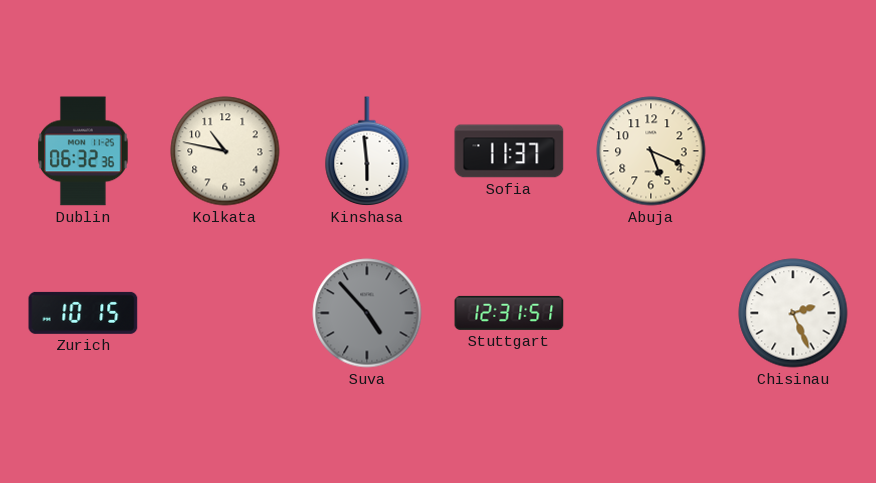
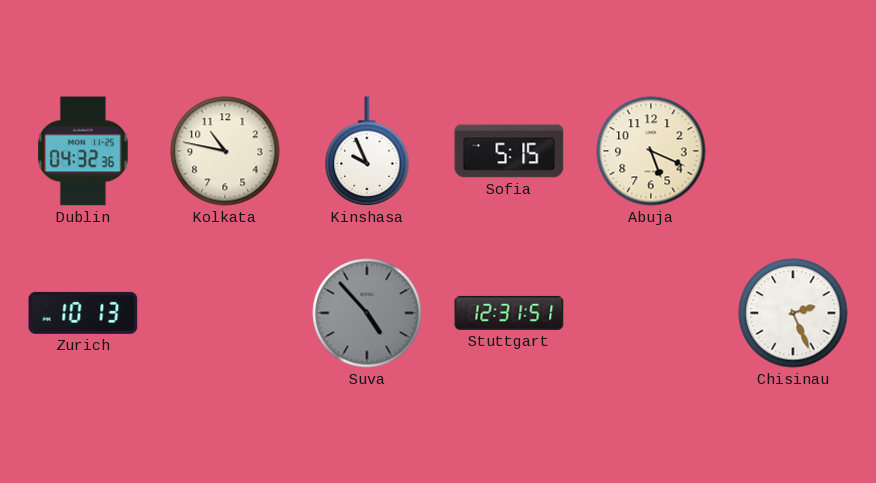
Dublin: 06:32 -> 04:32
Kinshasa: 5:59 -> 9:56
Sofia: 11:37 -> 5:15
Zurich: 10:15 -> 10:13
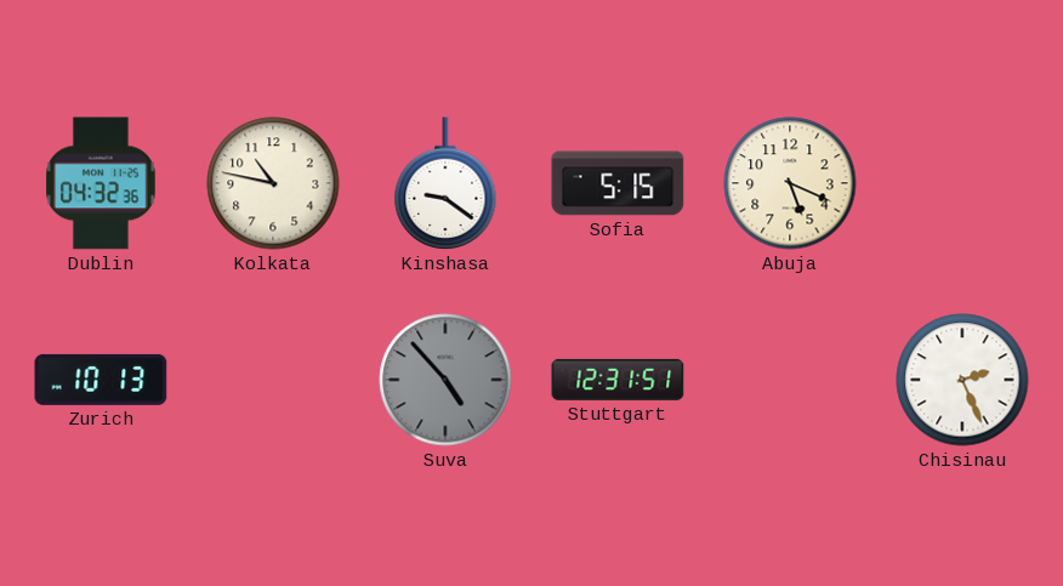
Kinshasa: 9:56 -> 9:21
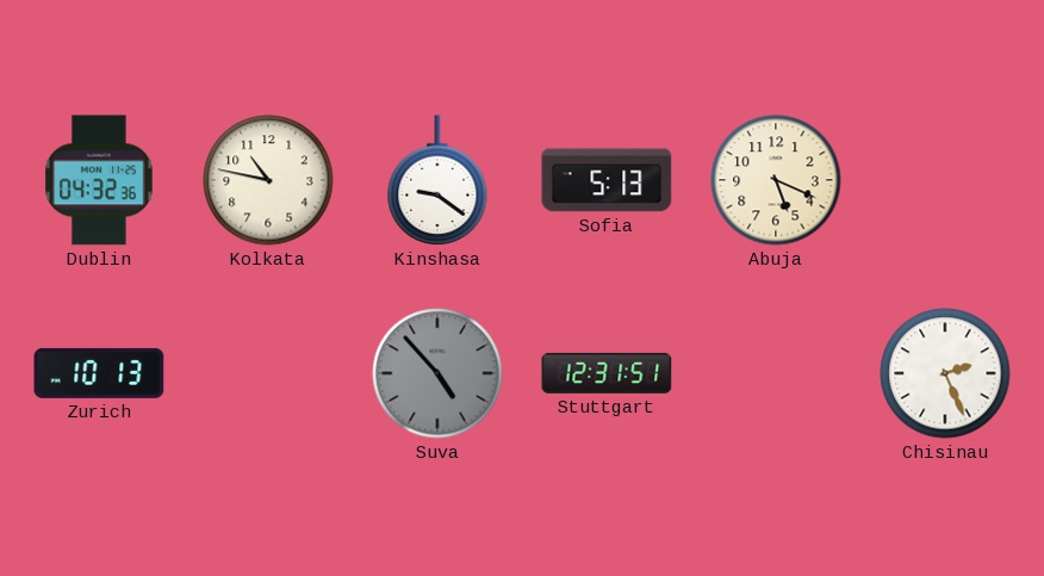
Sofia: 5:15 -> 5:13
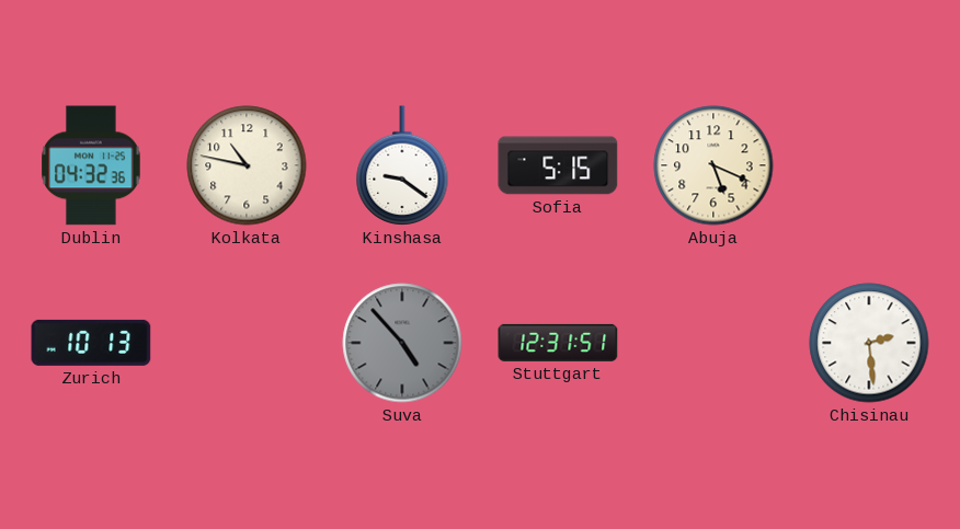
Sofia: 5:13 -> 5:15
Chisinau: 2:26 -> 2:29
